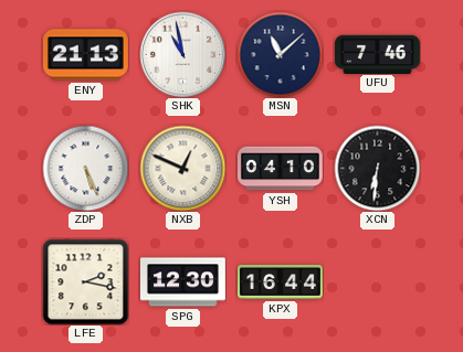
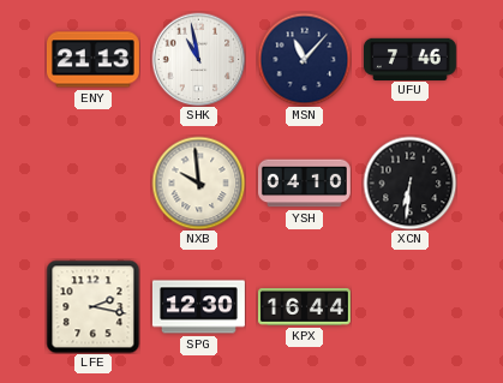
MSN: 11:08 -> 11:07
ZDP: 5:26 -> none
NXB: 12:49 -> 9:59
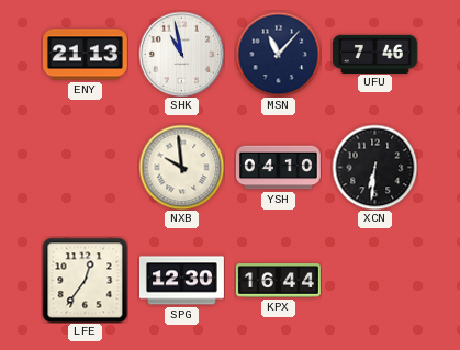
LFE: 2:17 -> 12:36
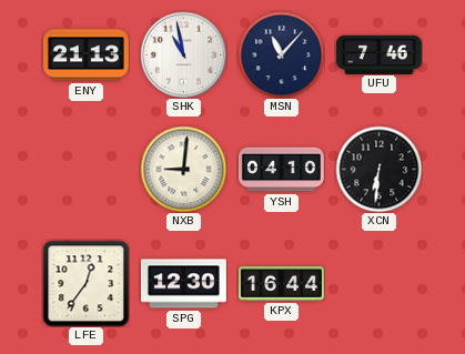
NXB: 9:59 -> 9:01
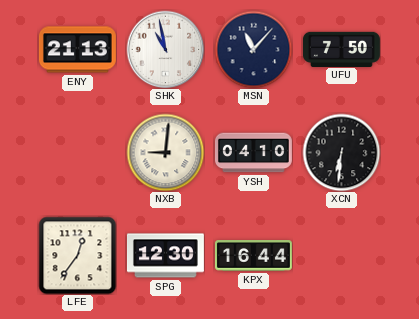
UFU: 7:46 -> 7:50
